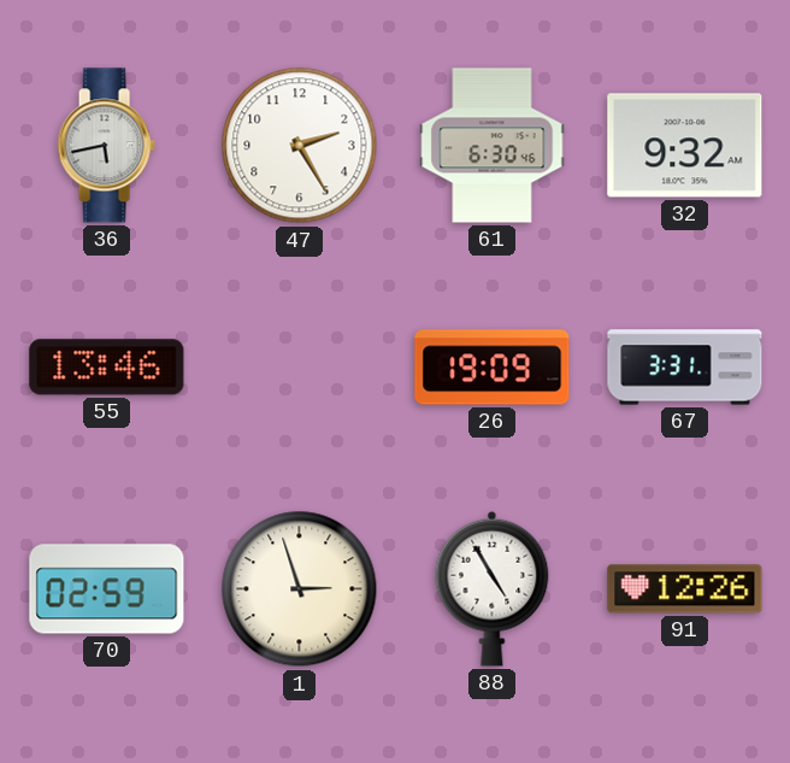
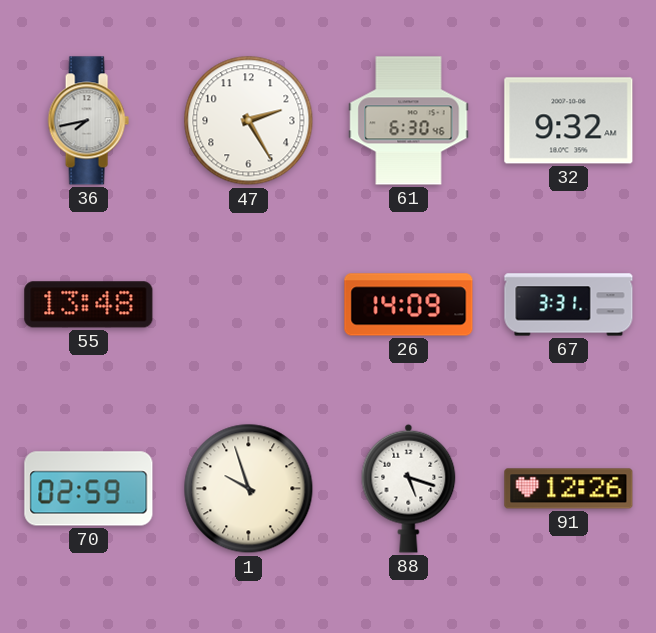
36: 5:43 -> 7:43
55: 13:46 -> 13:48
26: 19:09 -> 14:09
1: 2:57 -> 9:57
88: 4:55 -> 5:18
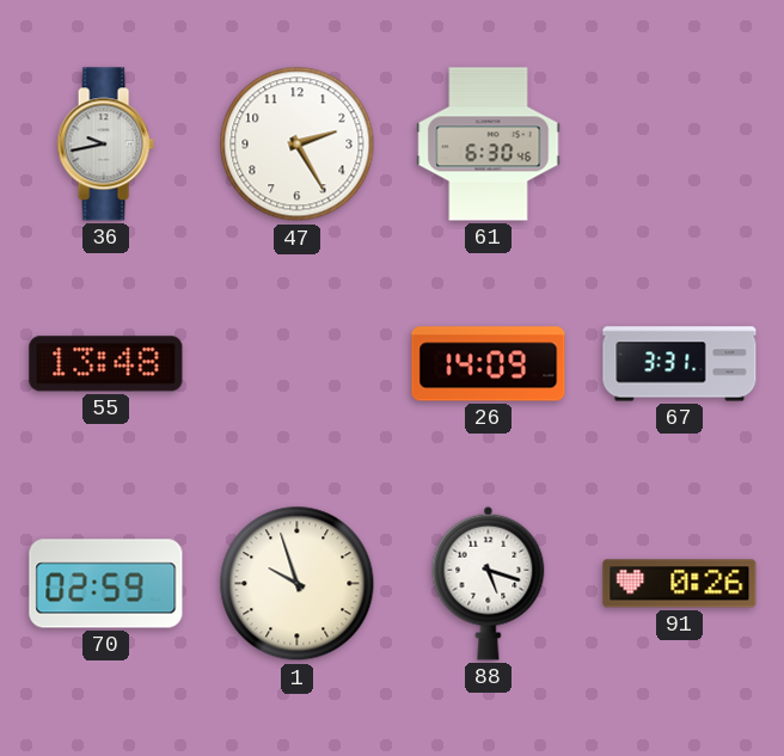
36: 7:43 -> 9:43
32: 9:32 -> none
91: 12:26 -> 0:26
